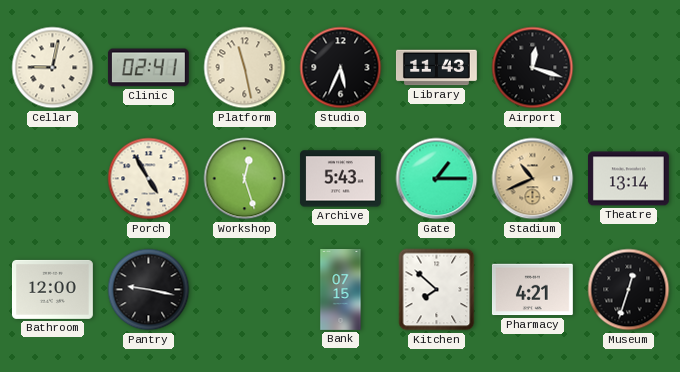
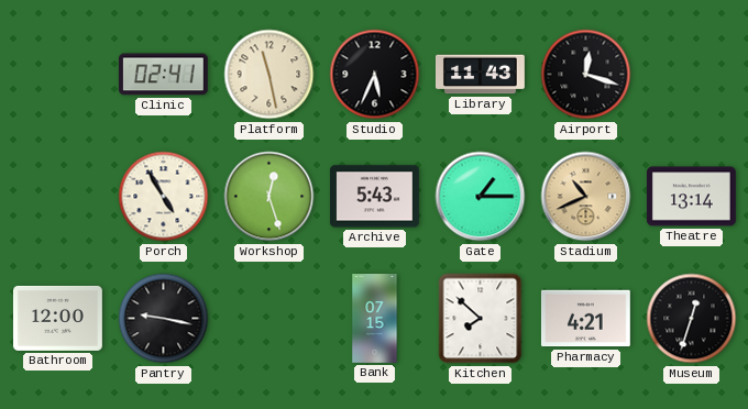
Cellar: 9:02 -> none
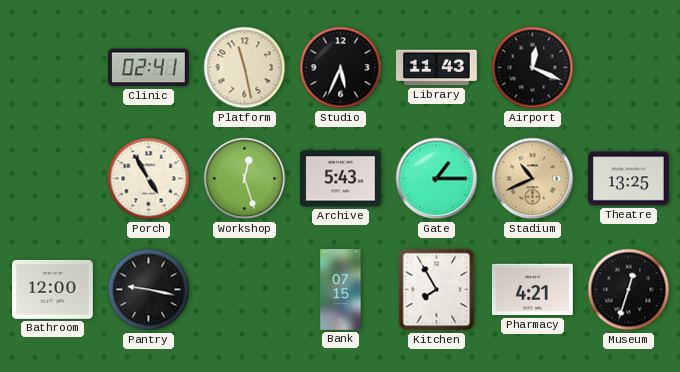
Airport: 12:18 -> 12:19
Theatre: 13:14 -> 13:25
Kitchen: 7:52 -> 7:55
